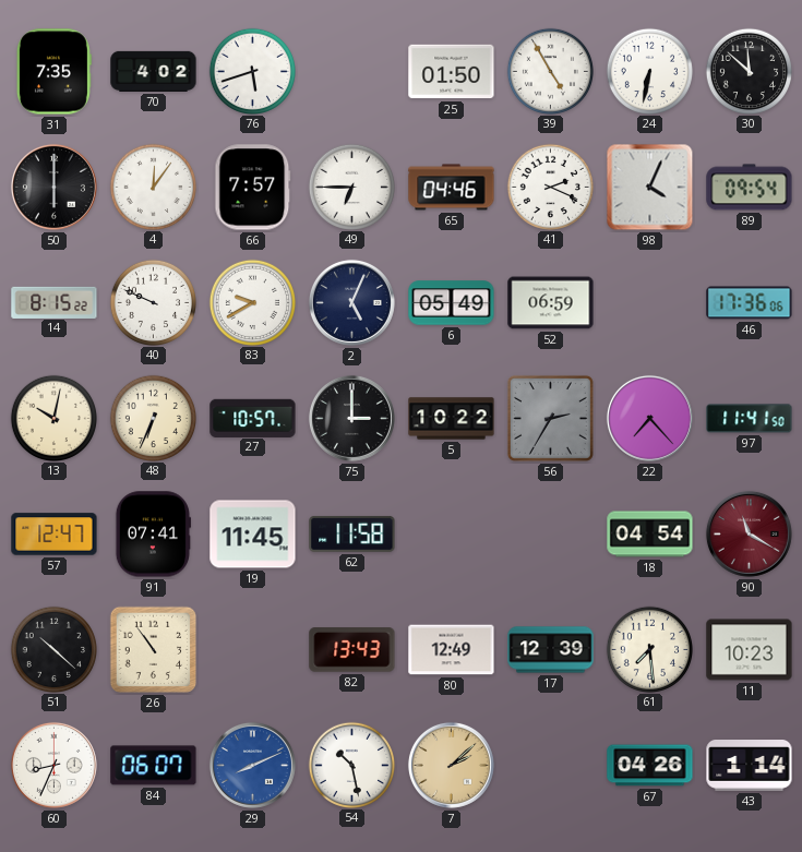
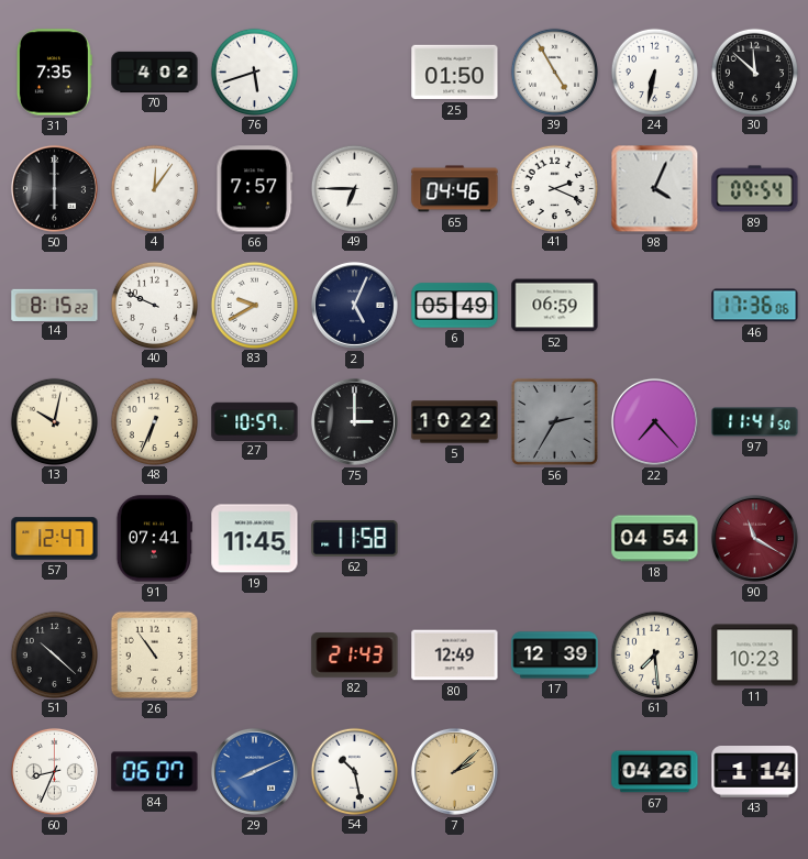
82: 13:43 -> 21:43
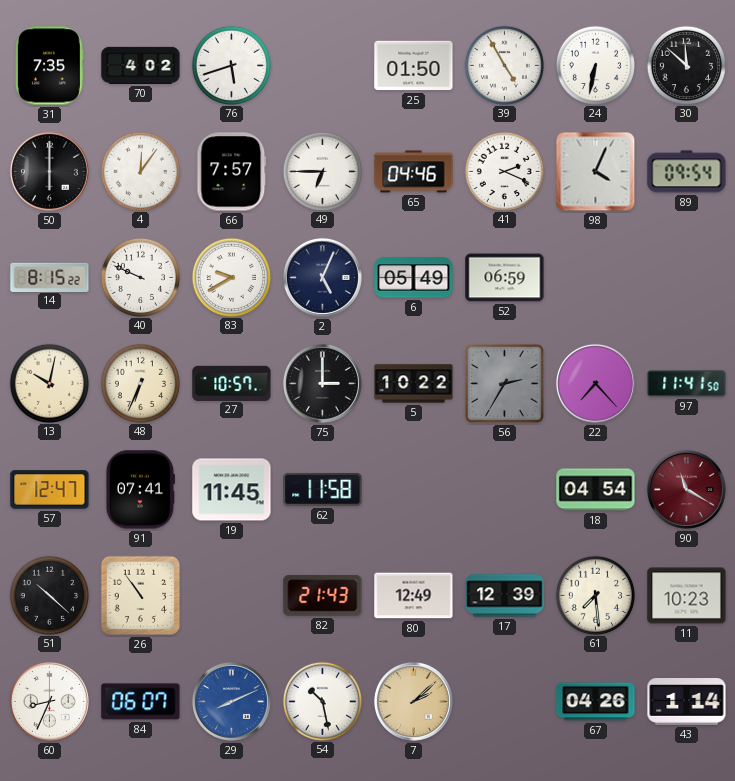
46: 17:36 -> none
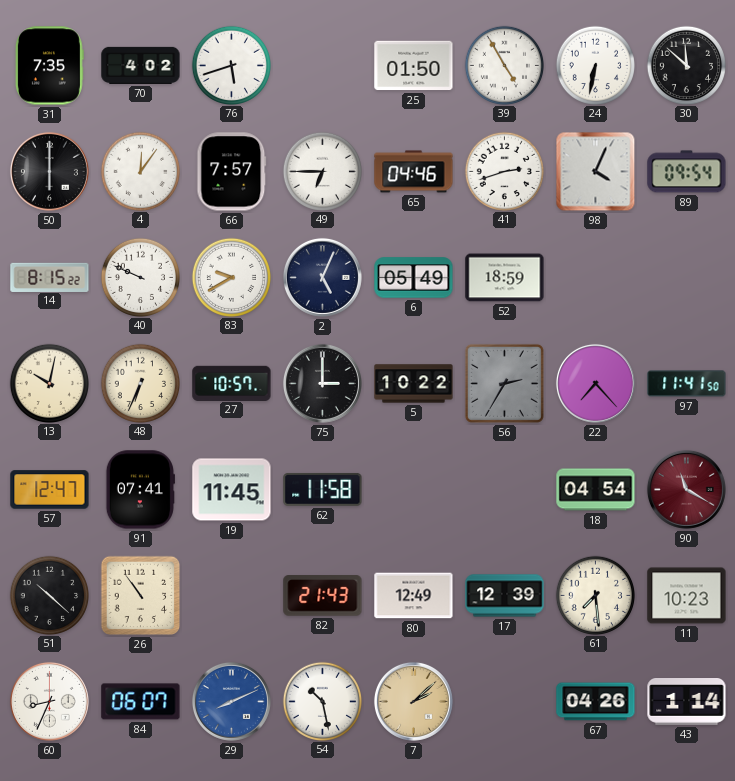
41: 2:19 -> 2:42
52: 06:59 -> 18:59
